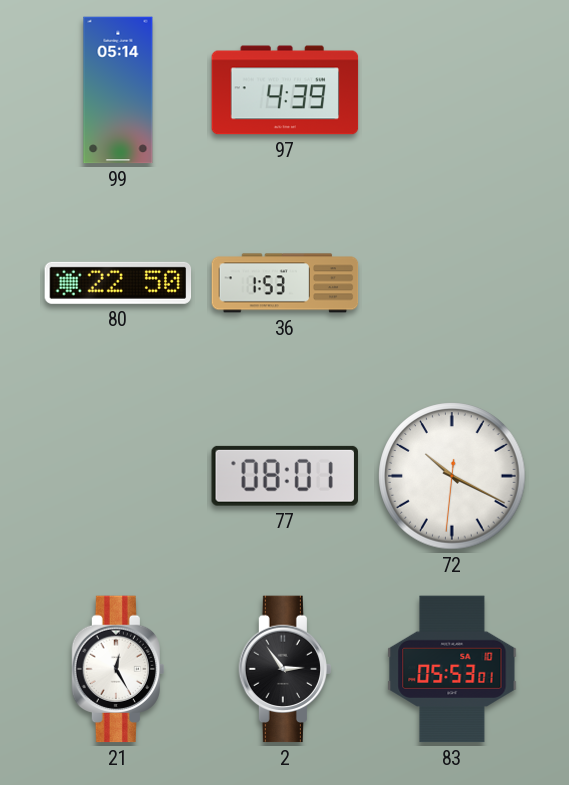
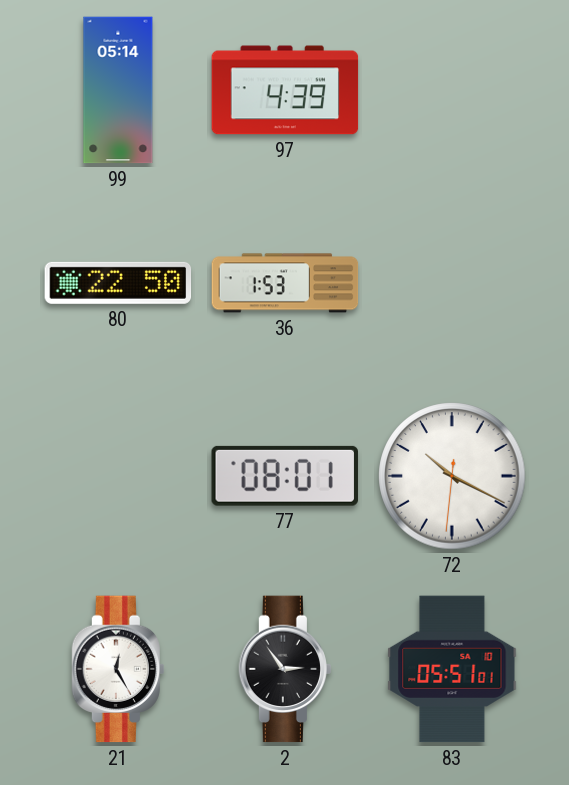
83: 05:53 -> 05:51
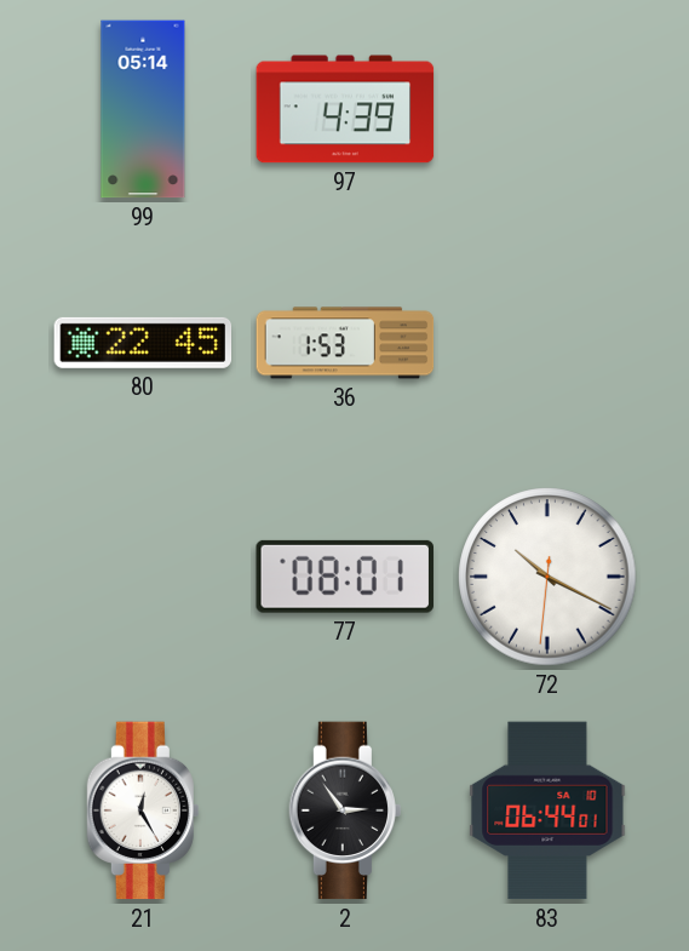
80: 22:50 -> 22:45
83: 05:51 -> 06:44
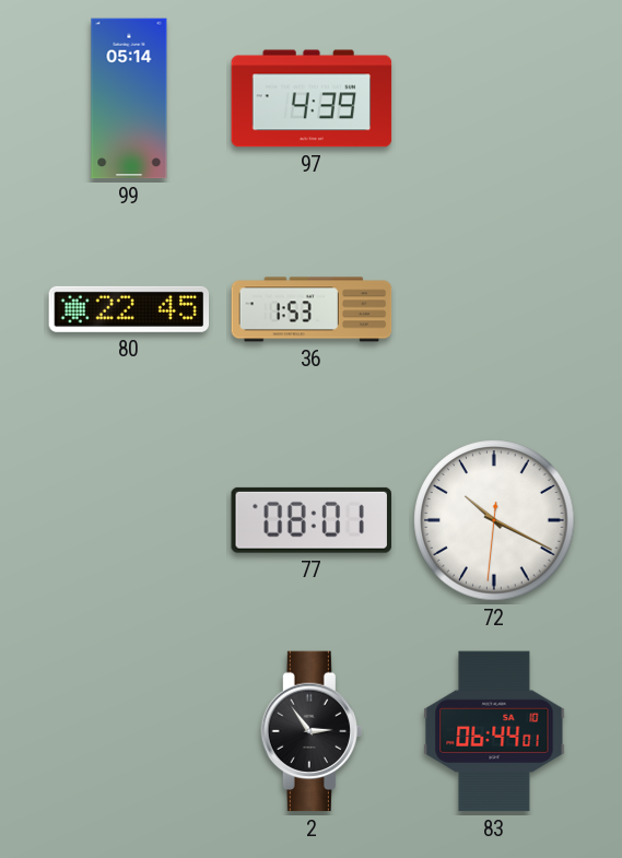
21: 12:25 -> none
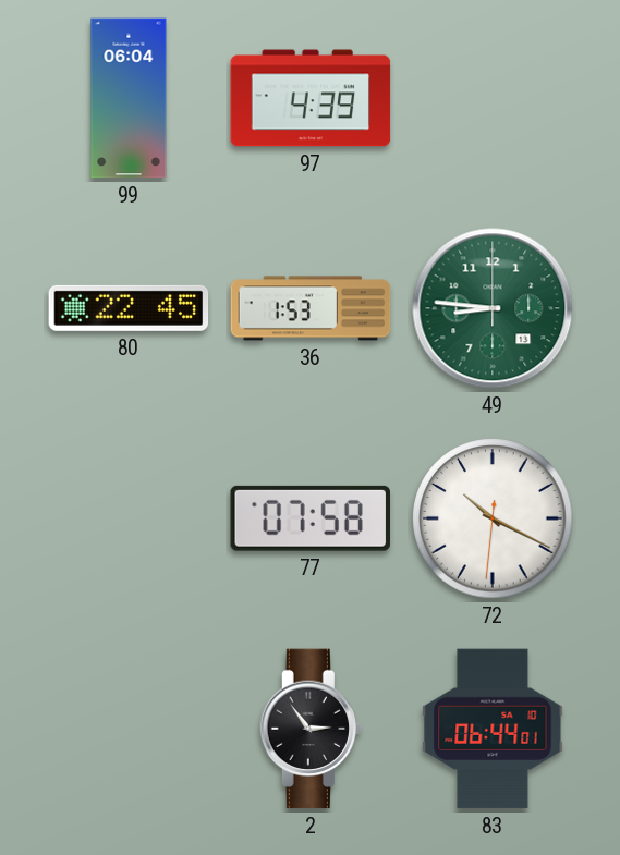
99: 05:14 -> 06:04
49: none -> 8:46
77: 08:01 -> 07:58
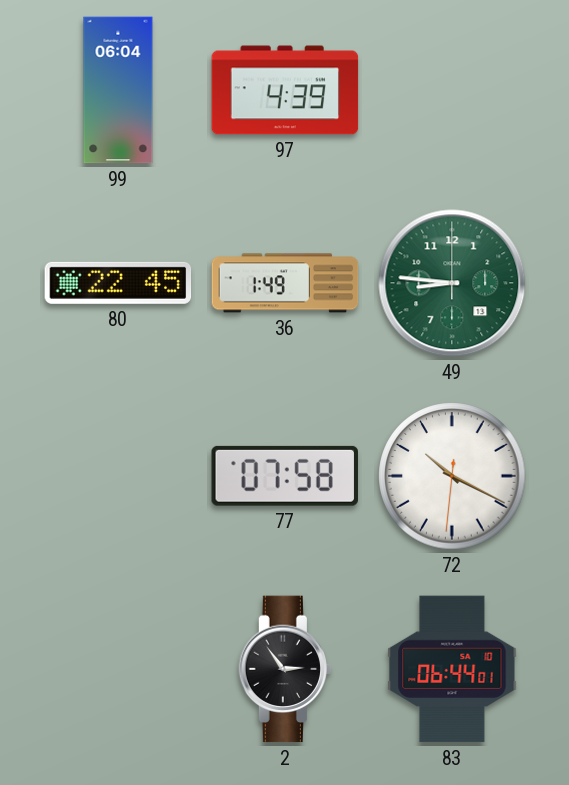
36: 1:53 -> 1:49
